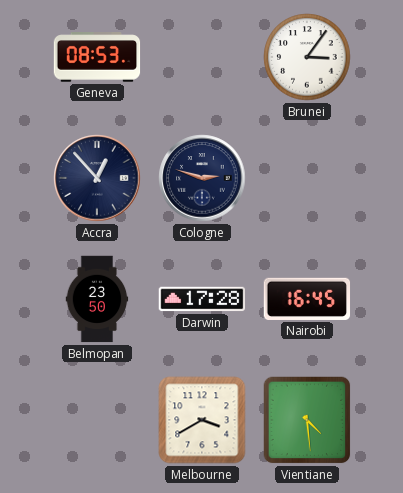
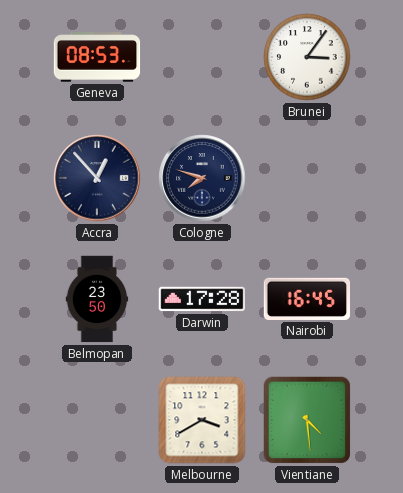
Cologne: 2:48 -> 7:48
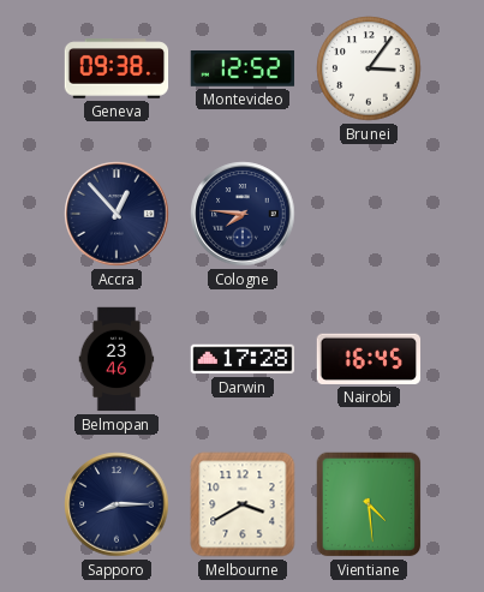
Geneva: 08:53 -> 09:38
Montevideo: none -> 12:52
Cologne: 7:48 -> 7:46
Belmopan: 23:50 -> 23:46
Sapporo: none -> 8:15
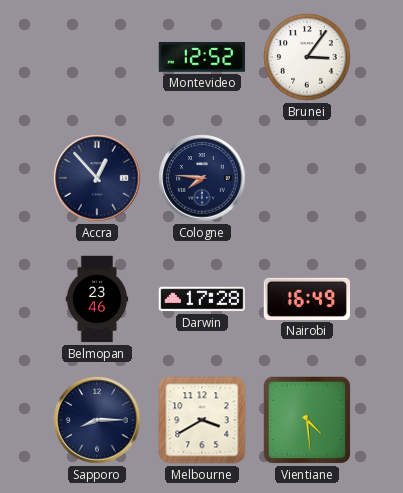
Geneva: 09:38 -> none
Nairobi: 16:45 -> 16:49
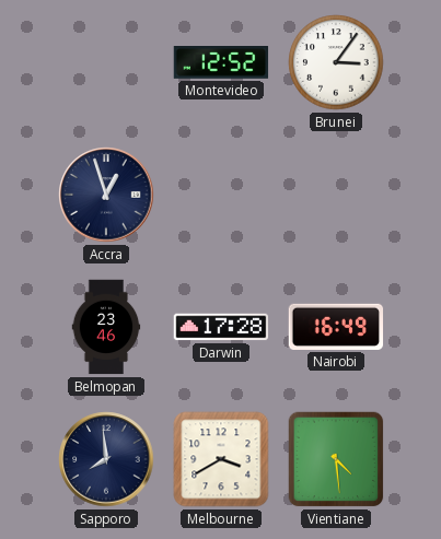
Accra: 12:53 -> 12:57
Cologne: 7:46 -> none
Sapporo: 8:15 -> 7:59
